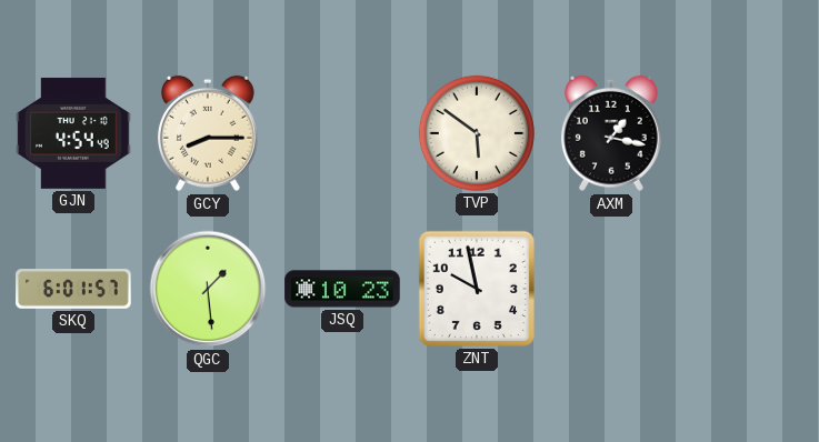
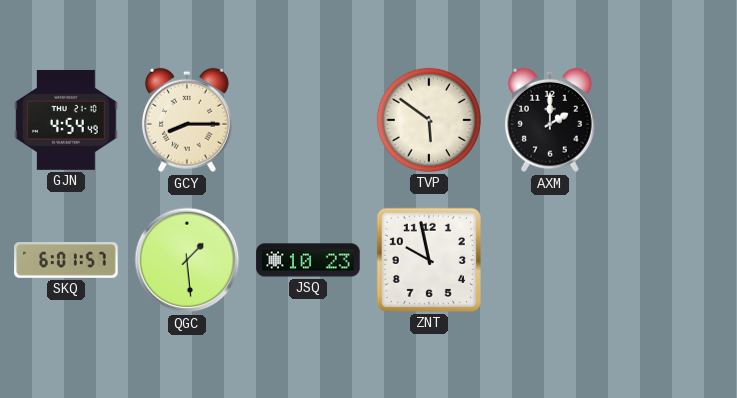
AXM: 1:17 -> 2:00
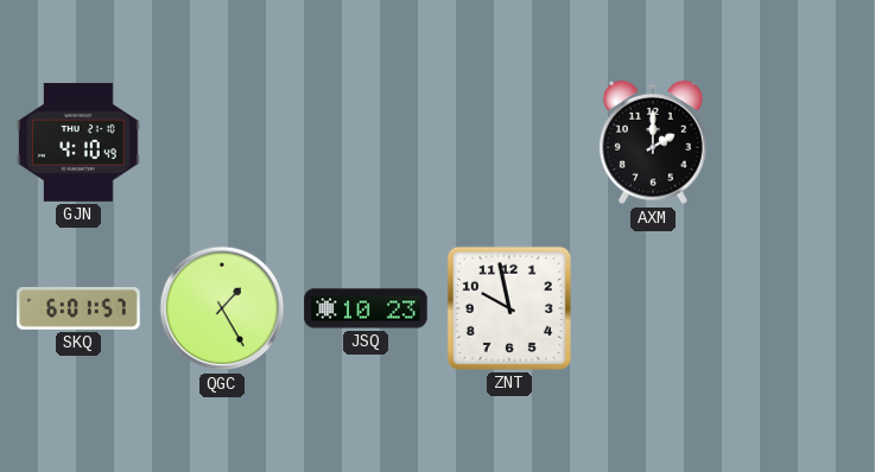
GJN: 4:54 -> 4:10
GCY: 8:15 -> none
TVP: 5:51 -> none
QGC: 1:29 -> 1:25
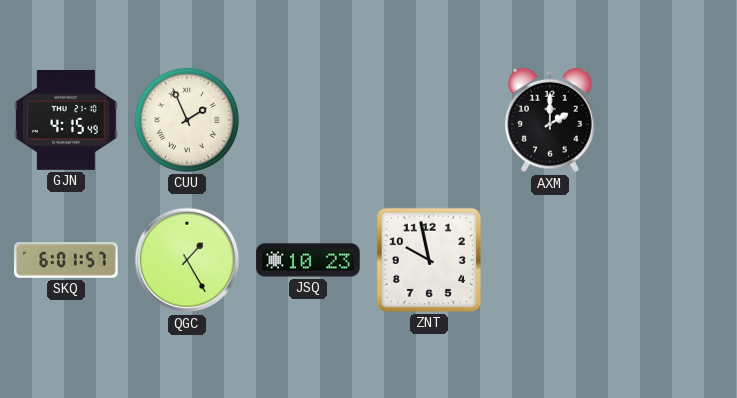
GJN: 4:10 -> 4:15
CUU: none -> 1:56
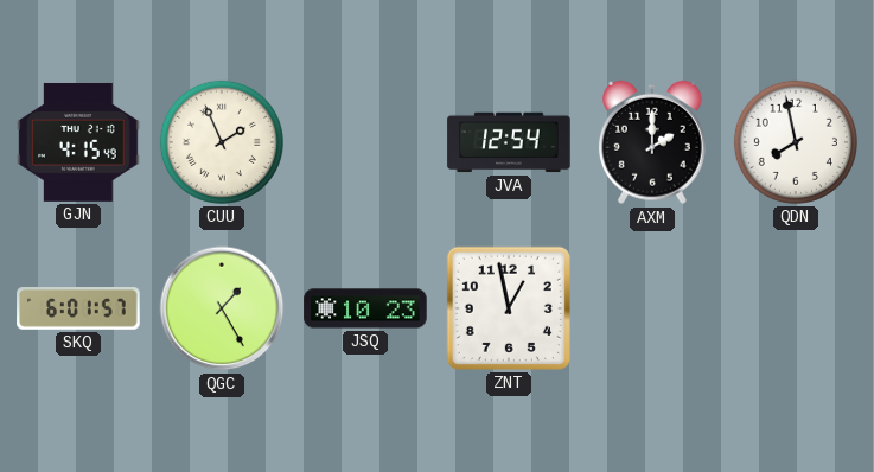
JVA: none -> 12:54
QDN: none -> 7:58
ZNT: 9:58 -> 12:58
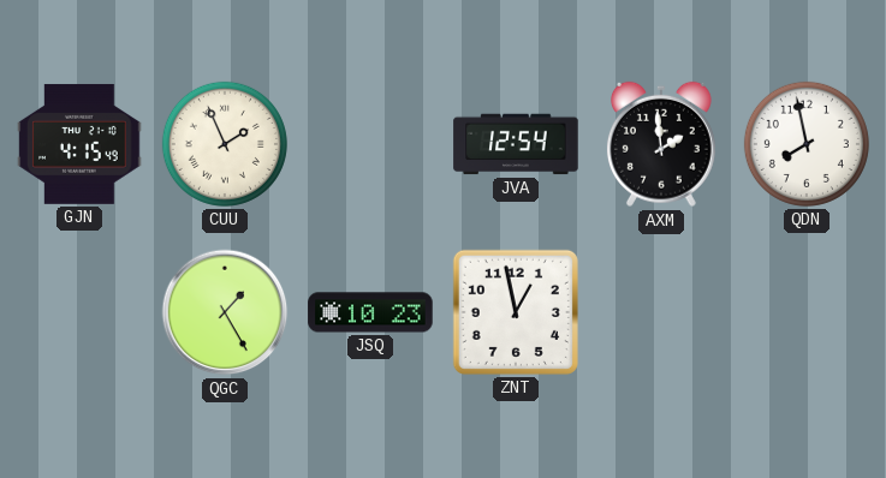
AXM: 2:00 -> 1:59
SKQ: 6:01 -> none
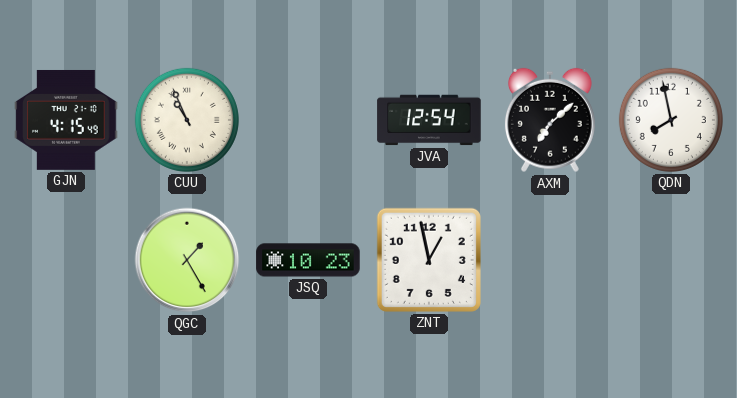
CUU: 1:56 -> 10:56
AXM: 1:59 -> 7:08
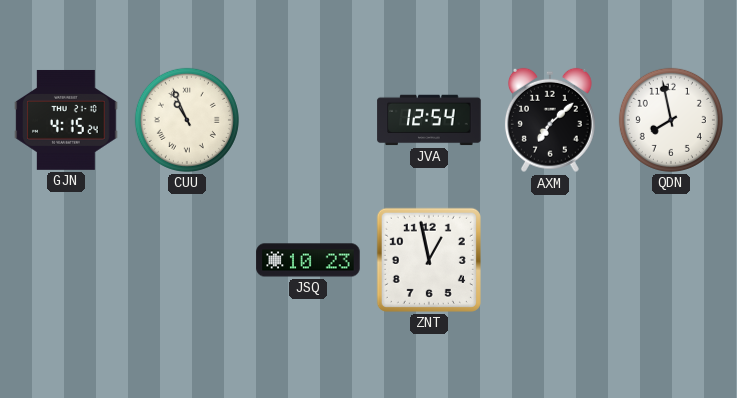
GJN: 4:15:49 -> 4:15:24
QGC: 1:25 -> none
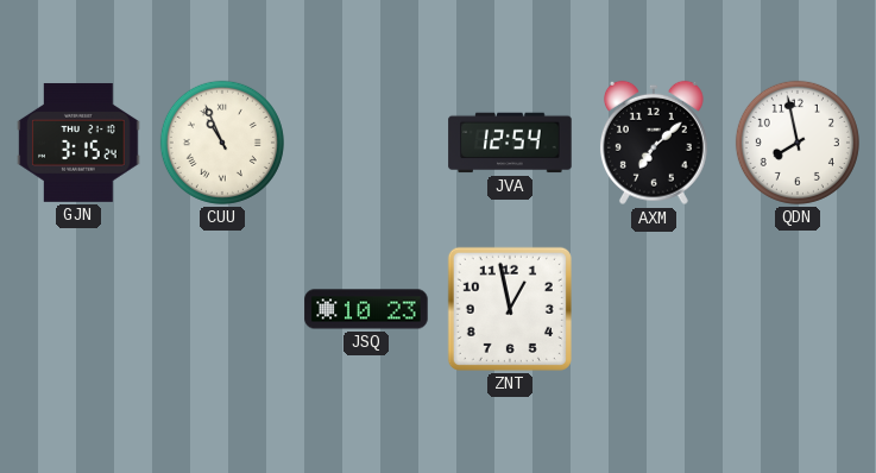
GJN: 4:15 -> 3:15
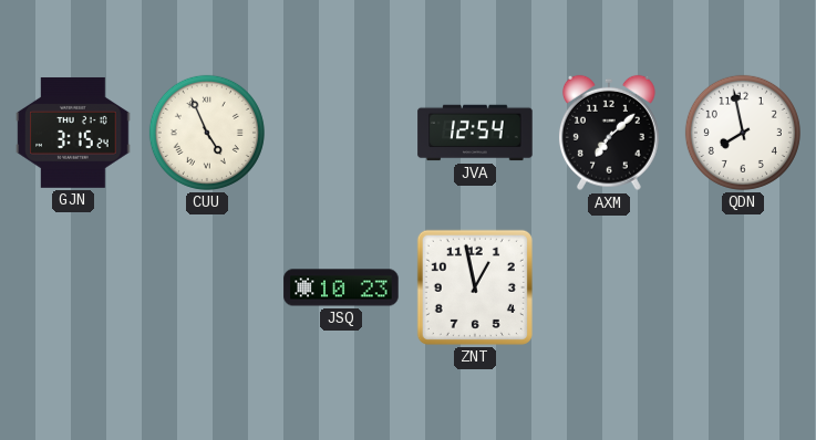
CUU: 10:56 -> 4:56
